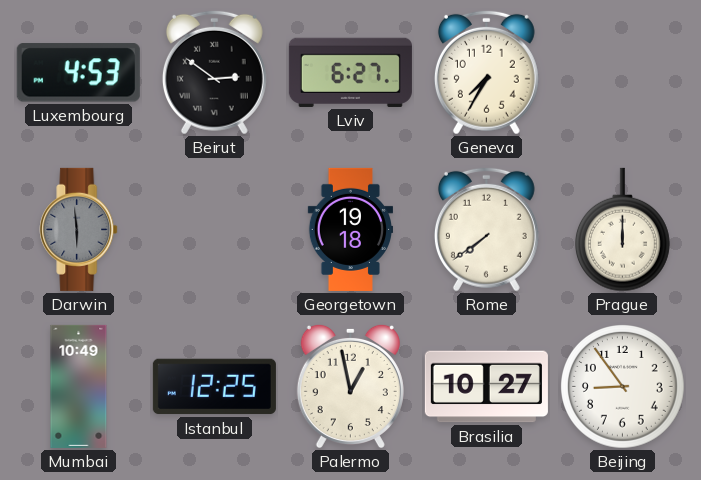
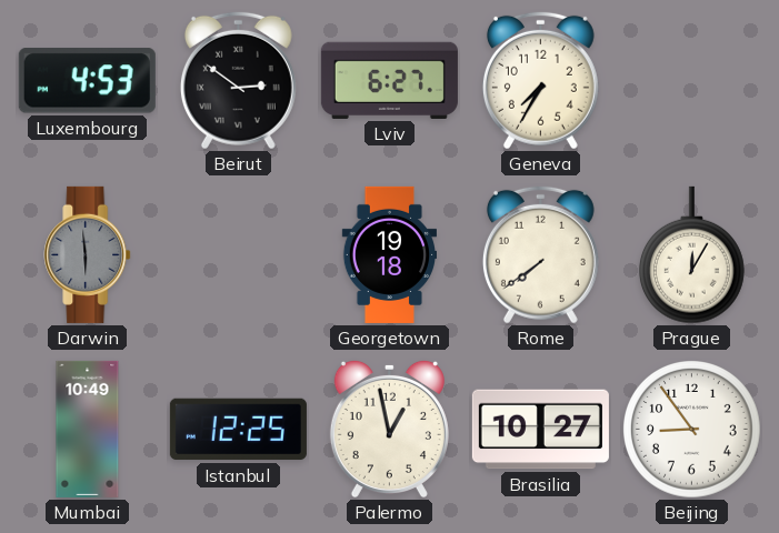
Prague: 12:00 -> 12:05
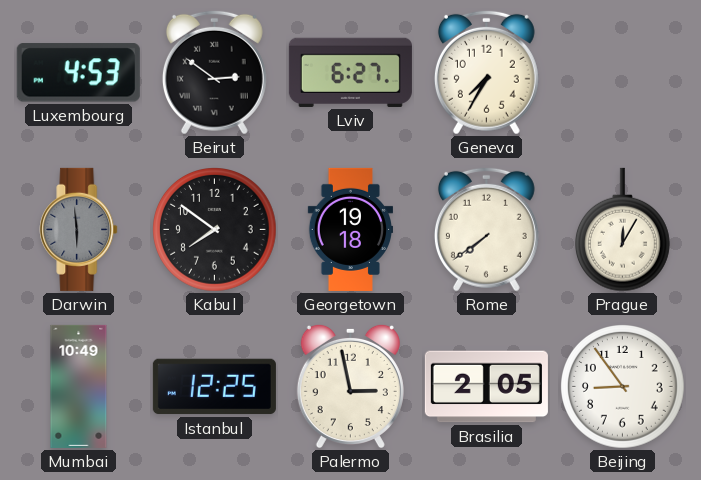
Kabul: none -> 7:51
Palermo: 12:58 -> 2:58
Brasilia: 10:27 -> 2:05
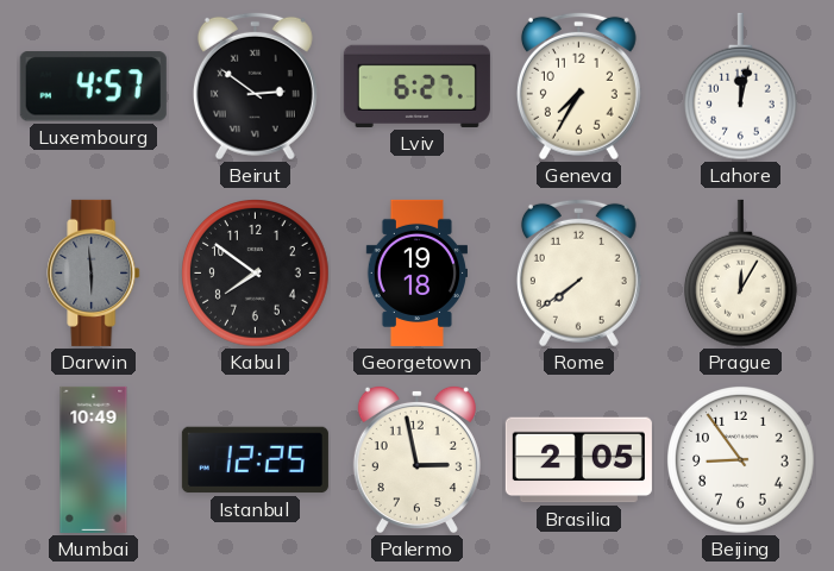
Luxembourg: 4:53 -> 4:57
Lahore: none -> 12:02
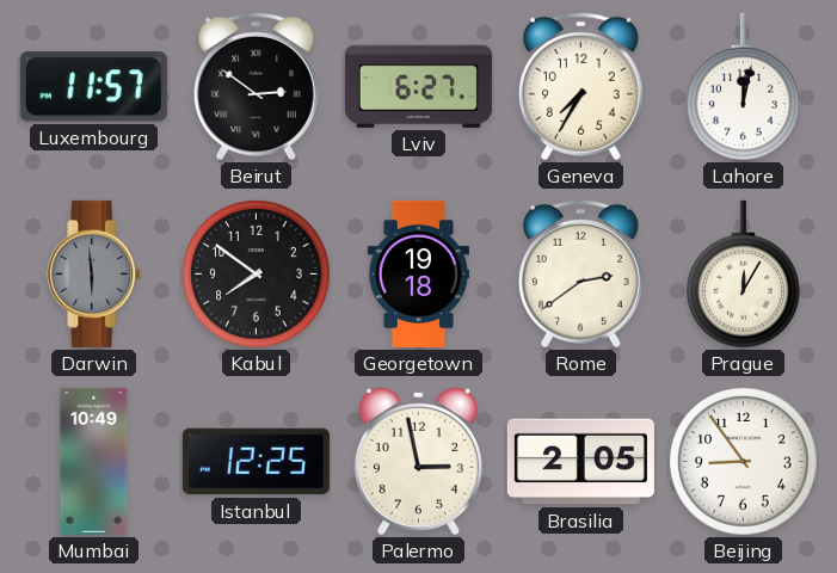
Luxembourg: 4:57 -> 11:57
Rome: 7:39 -> 2:39
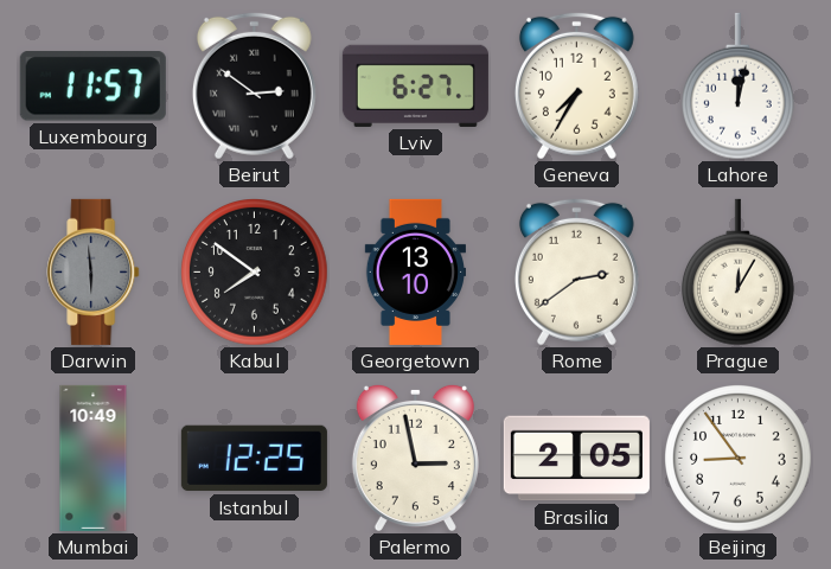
Georgetown: 19:18 -> 13:10
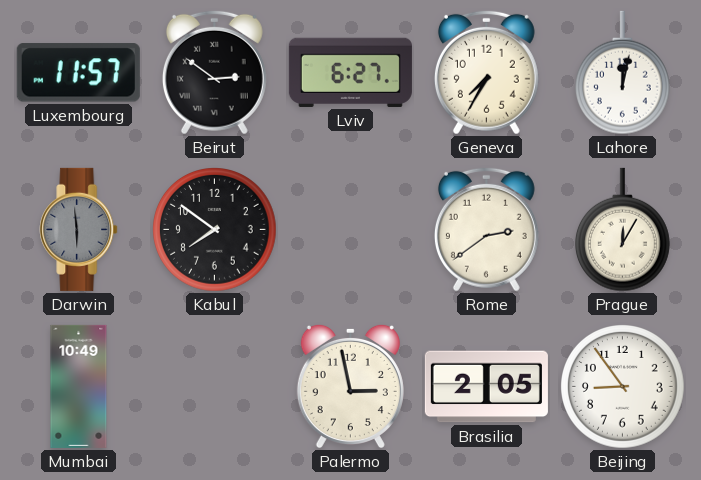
Georgetown: 13:10 -> none
Istanbul: 12:25 -> none
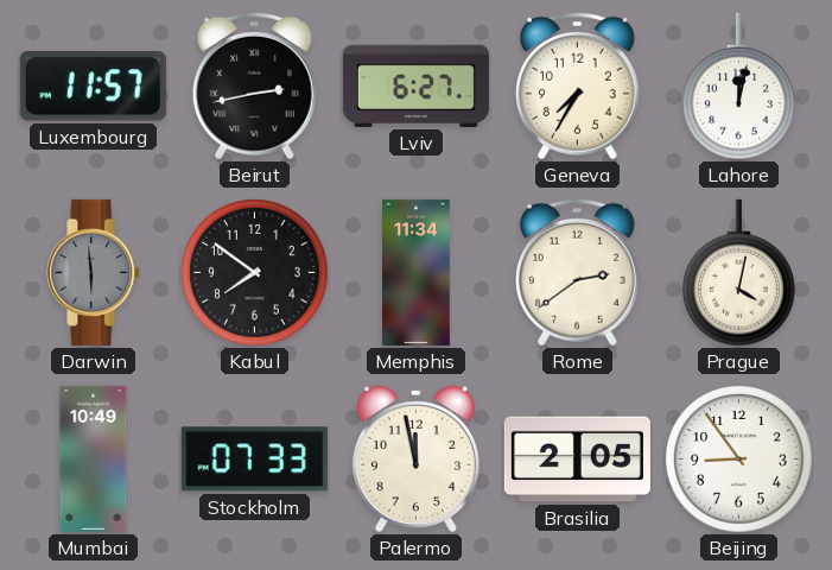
Beirut: 2:51 -> 2:43
Memphis: none -> 11:34
Prague: 12:05 -> 4:02
Stockholm: none -> 07:33
Palermo: 2:58 -> 11:58
